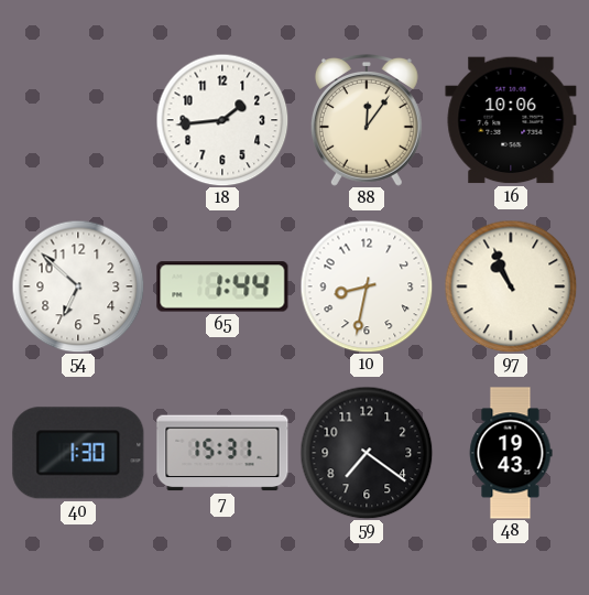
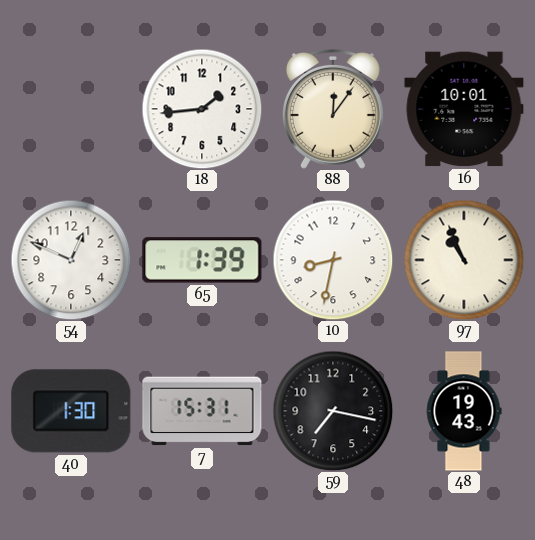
16: 10:06 -> 10:01
54: 6:52 -> 12:49
65: 1:44 -> 1:39
59: 7:21 -> 7:17
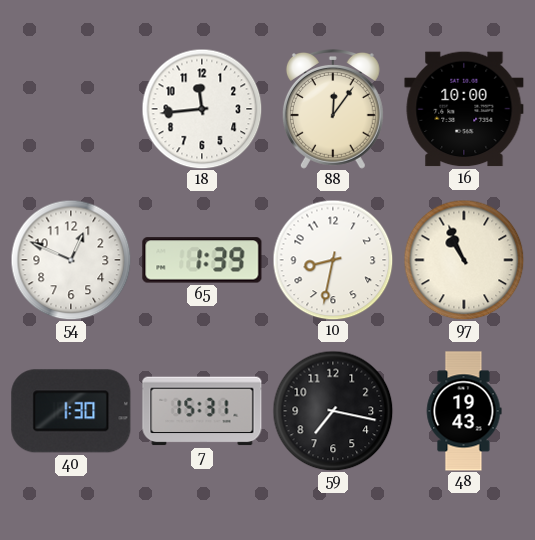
18: 1:44 -> 11:44
16: 10:01 -> 10:00
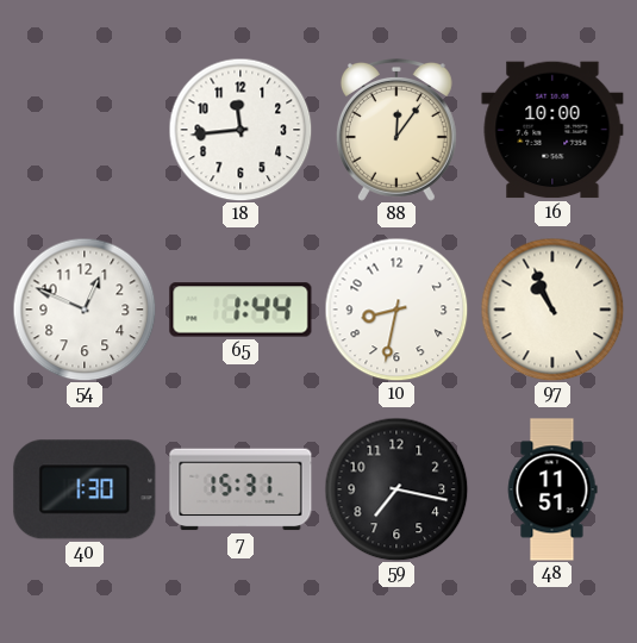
65: 1:39 -> 1:44
48: 19:43 -> 11:51
